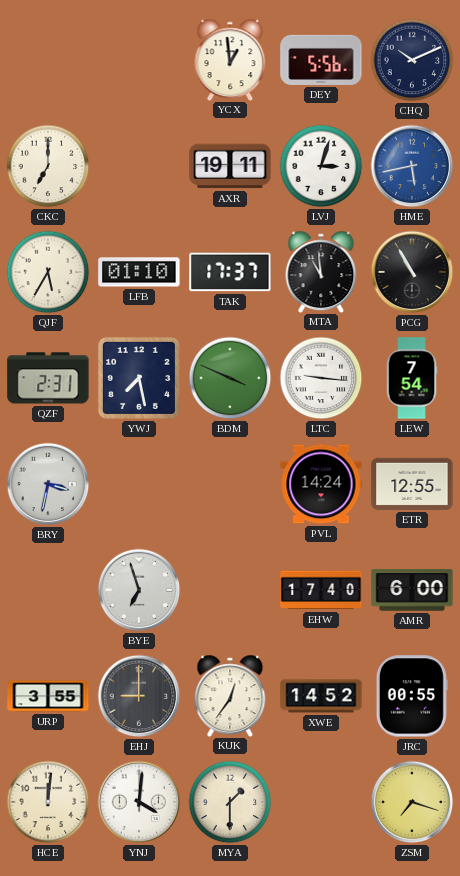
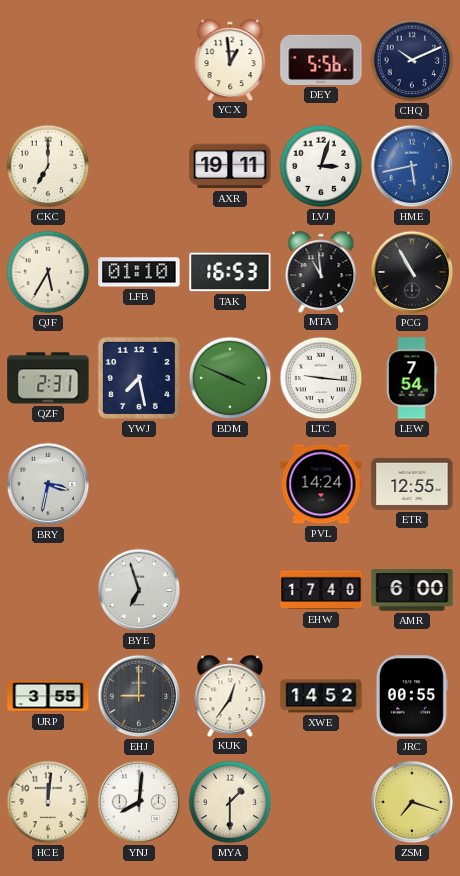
TAK: 17:37 -> 16:53
YNJ: 4:01 -> 8:01
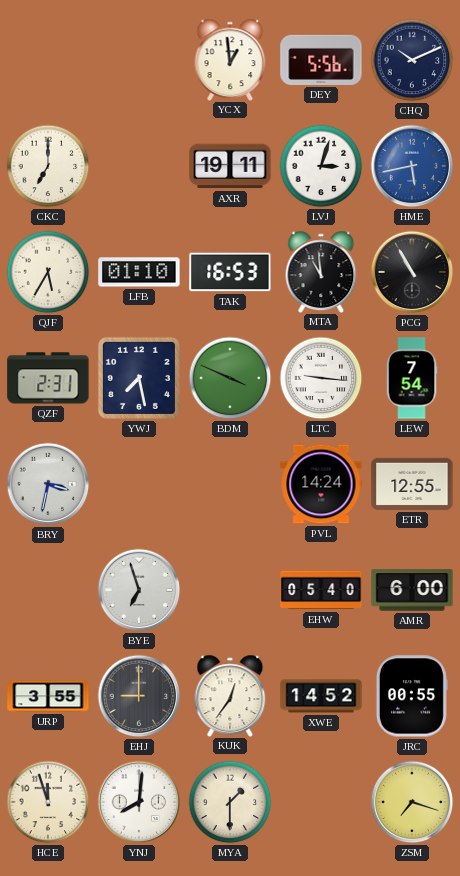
EHW: 17:40 -> 05:40
HCE: 12:01 -> 11:57
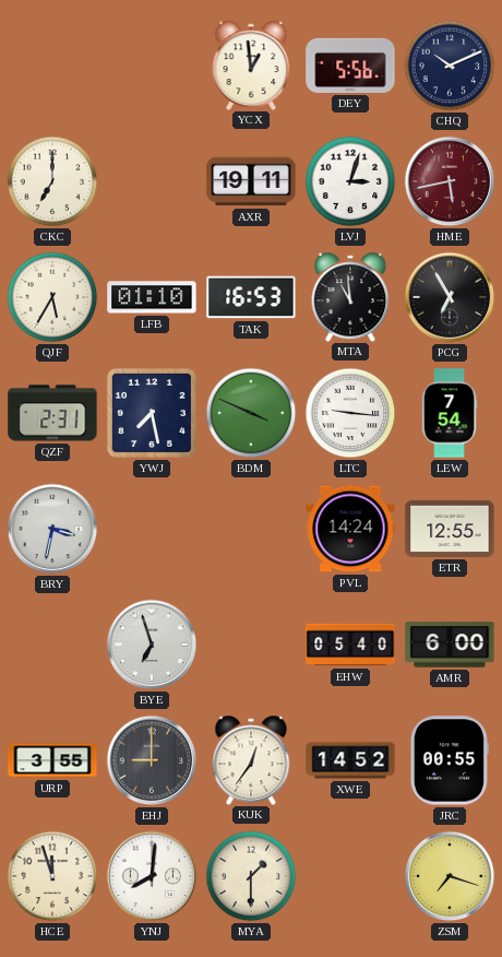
HME dial: blue -> burgundy
PCG: 10:55 -> 6:55
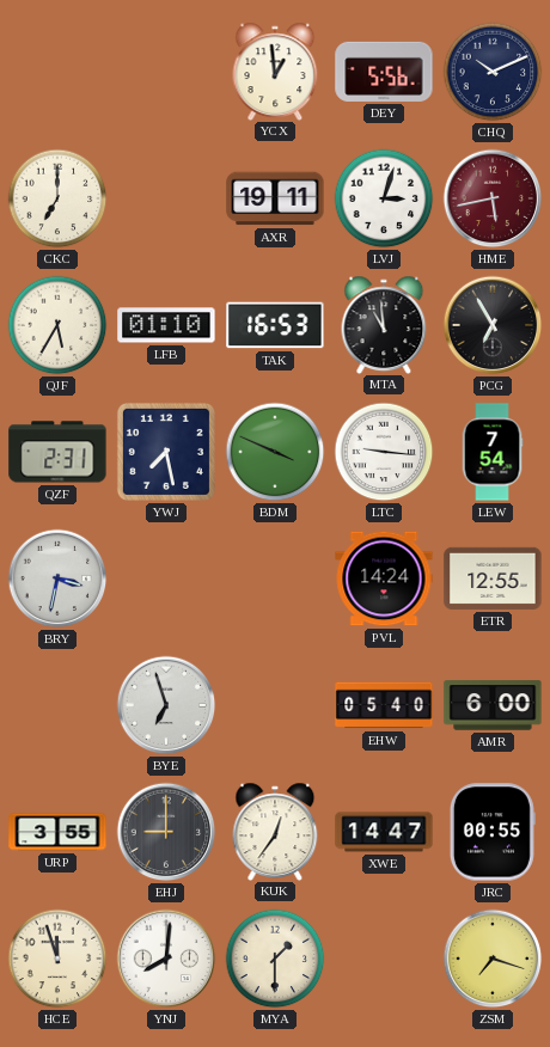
XWE: 14:52 -> 14:47
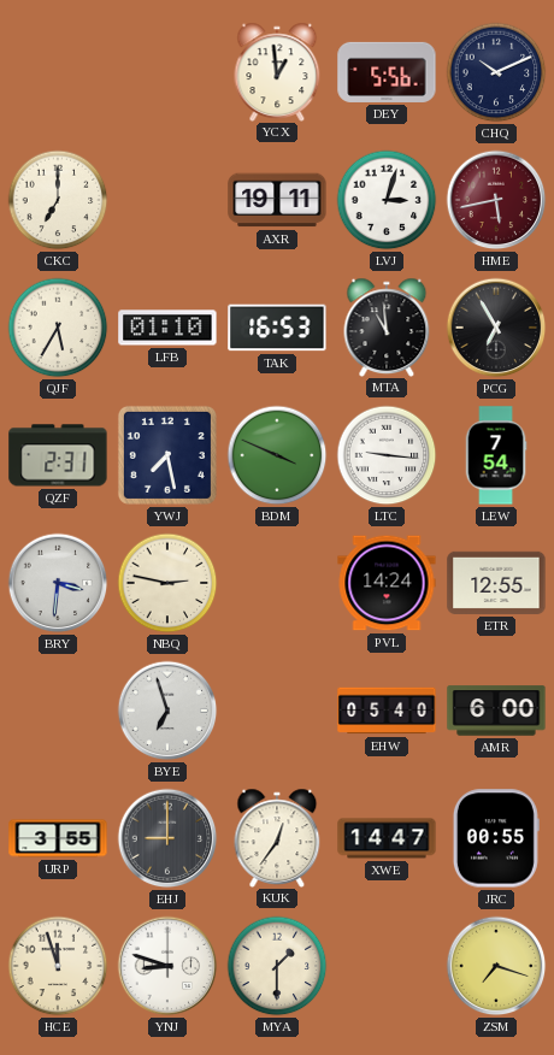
BRY: 3:32 -> 3:31
NBQ: none -> 2:47
YNJ: 8:01 -> 8:48
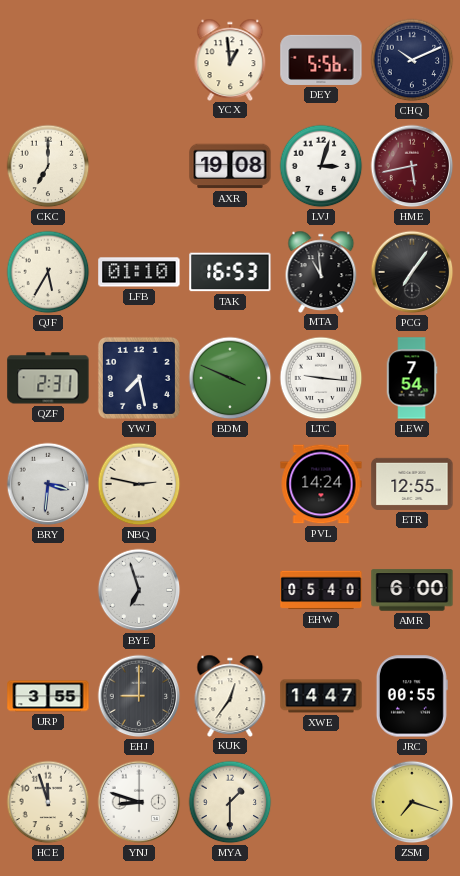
AXR: 19:11 -> 19:08
PCG: 6:55 -> 7:06
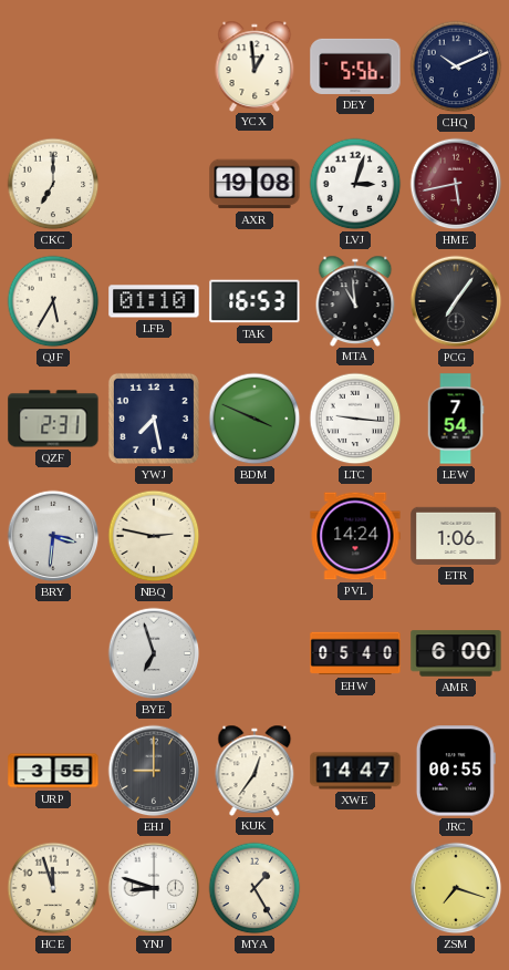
ETR: 12:55 -> 1:06
MYA: 1:30 -> 1:25
